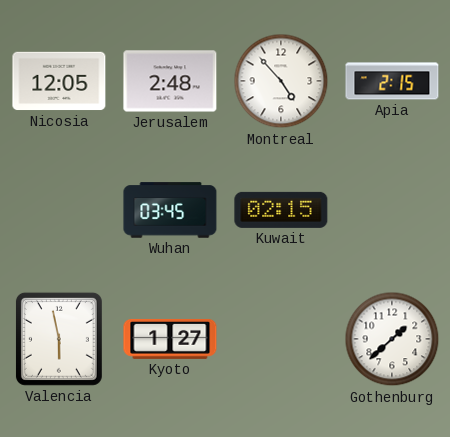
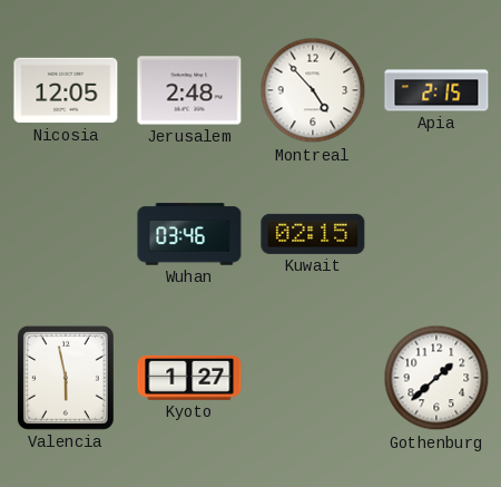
Wuhan: 03:45 -> 03:46
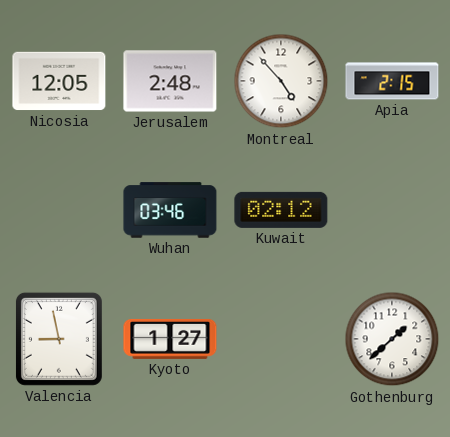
Kuwait: 02:15 -> 02:12
Valencia: 5:58 -> 8:58
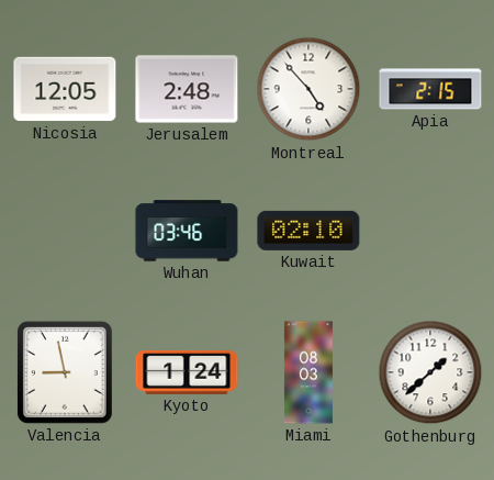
Kuwait: 02:12 -> 02:10
Kyoto: 1:27 -> 1:24
Miami: none -> 08:03
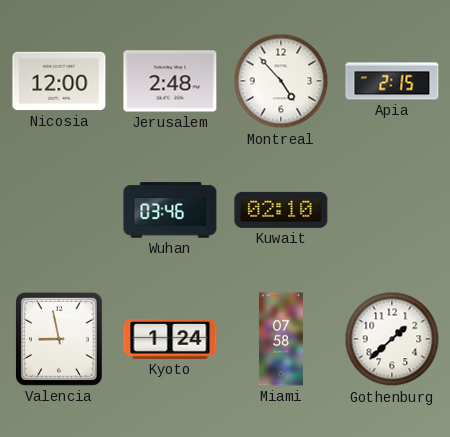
Nicosia: 12:05 -> 12:00
Miami: 08:03 -> 07:58
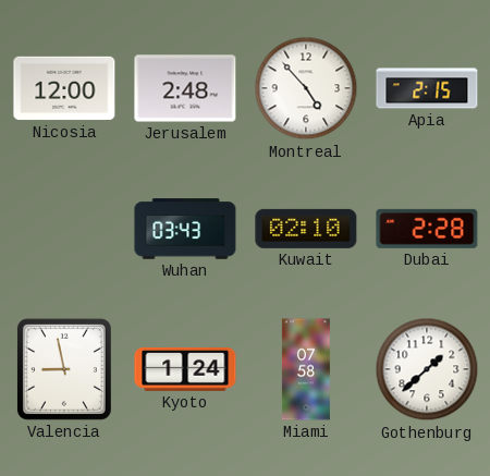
Wuhan: 03:46 -> 03:43
Dubai: none -> 2:28
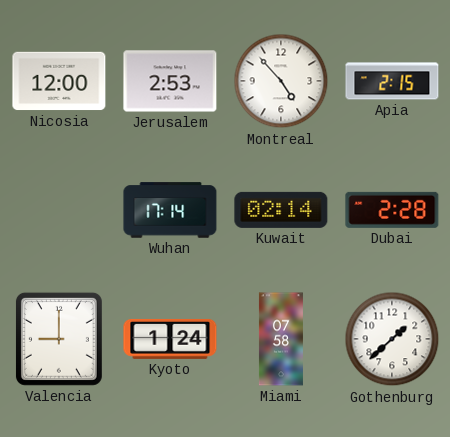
Jerusalem: 2:48 -> 2:53
Wuhan: 03:43 -> 17:14
Kuwait: 02:10 -> 02:14
Valencia: 8:58 -> 9:00
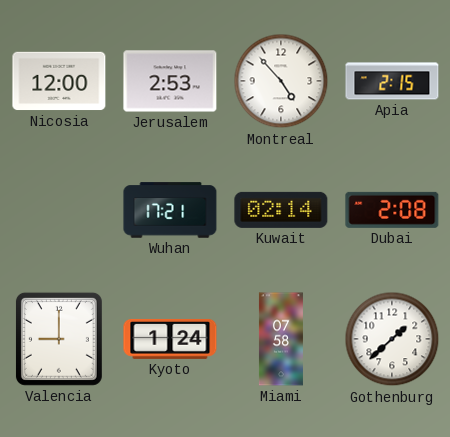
Wuhan: 17:14 -> 17:21
Dubai: 2:28 -> 2:08
